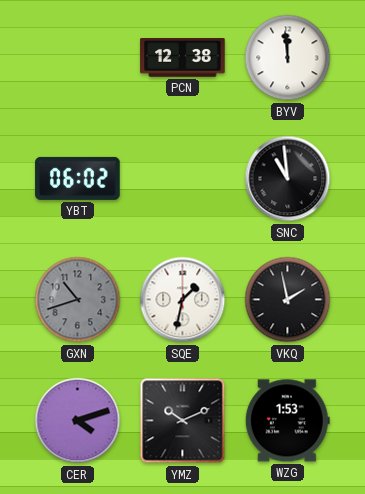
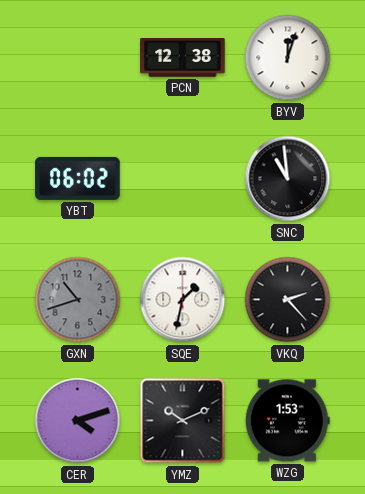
BYV: 11:59 -> 12:03
VKQ: 1:58 -> 2:23
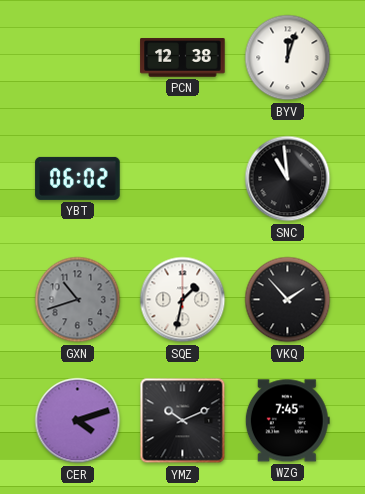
VKQ: 2:23 -> 1:53
WZG: 1:53 -> 7:45
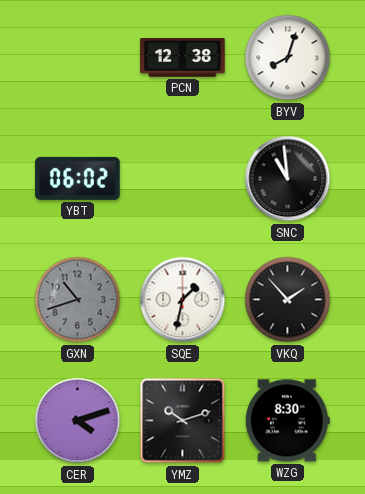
BYV: 12:03 -> 8:03
YMZ: 10:11 -> 10:12
WZG: 7:45 -> 8:30
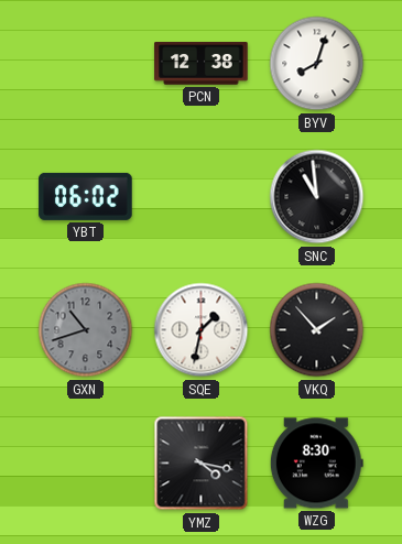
CER: 4:12 -> none
YMZ: 10:12 -> 4:17
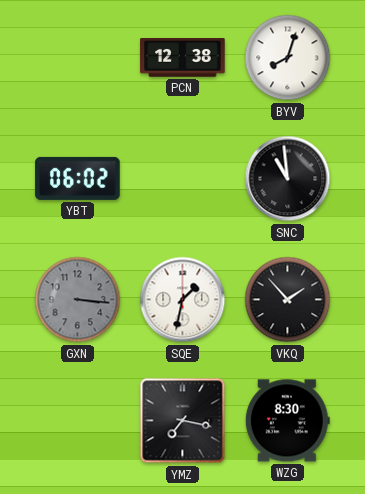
GXN: 10:42 -> 3:16
YMZ: 4:17 -> 7:17
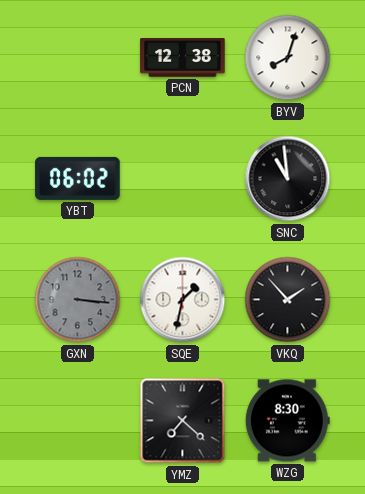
YMZ: 7:17 -> 7:22
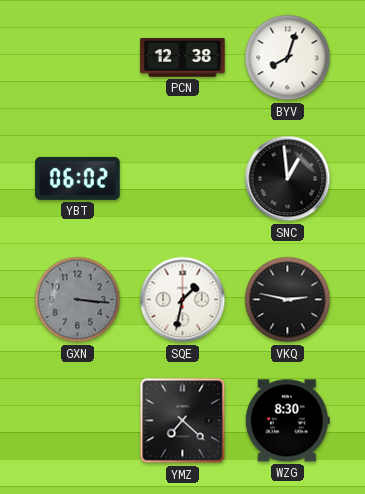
SNC: 10:59 -> 12:59
VKQ: 1:53 -> 2:47
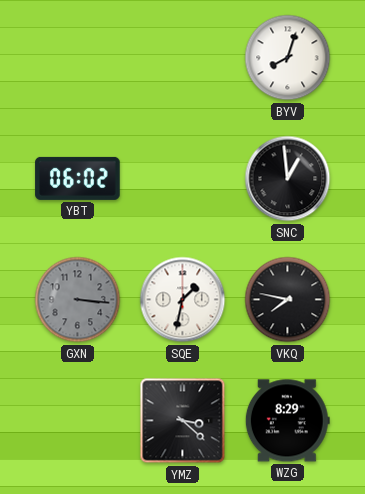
PCN: 12:38 -> none
VKQ: 2:47 -> 7:47
YMZ: 7:22 -> 3:22
WZG: 8:30 -> 8:29
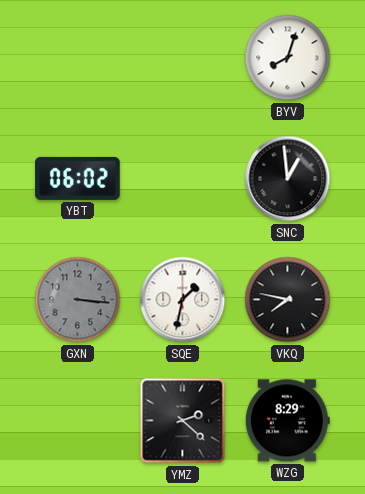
YMZ: 3:22 -> 2:22
